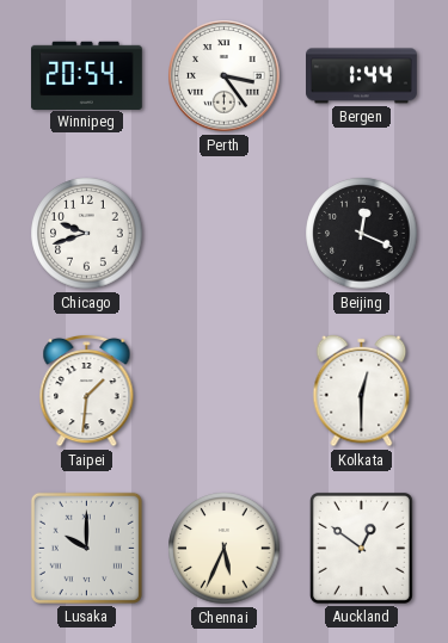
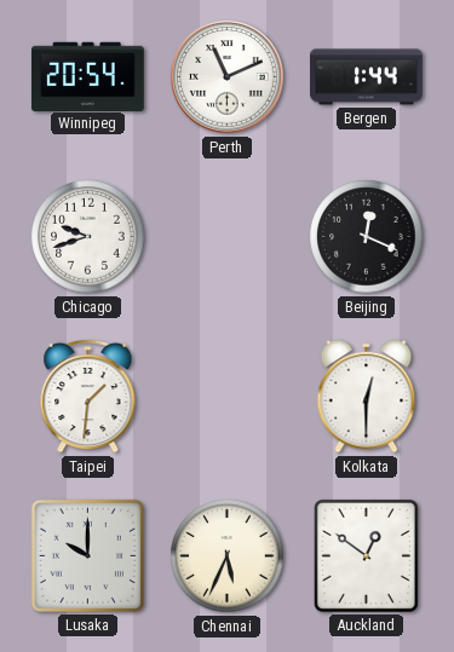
Perth: 3:24 -> 11:11
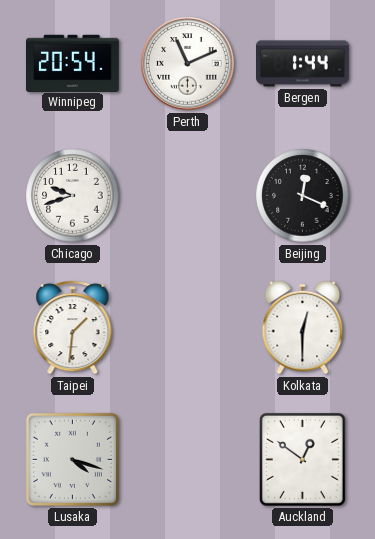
Lusaka: 10:00 -> 4:18
Chennai: 5:34 -> none
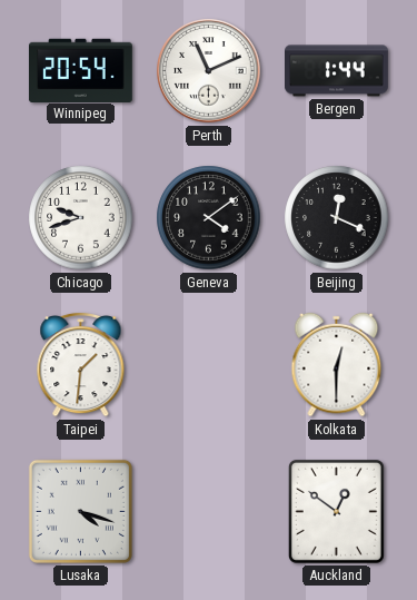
Geneva: none -> 4:09
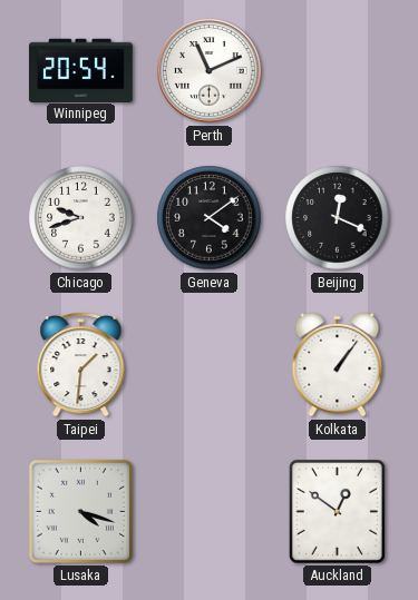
Bergen: 1:44 -> none
Kolkata: 12:30 -> 1:06
